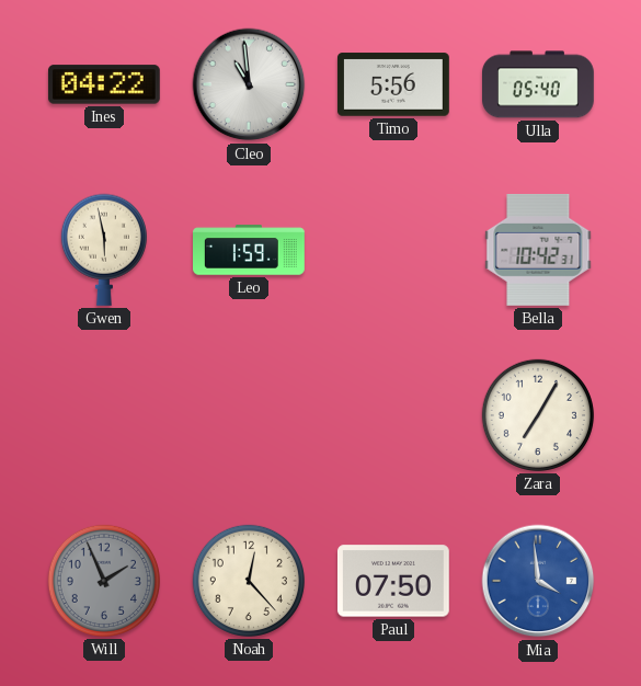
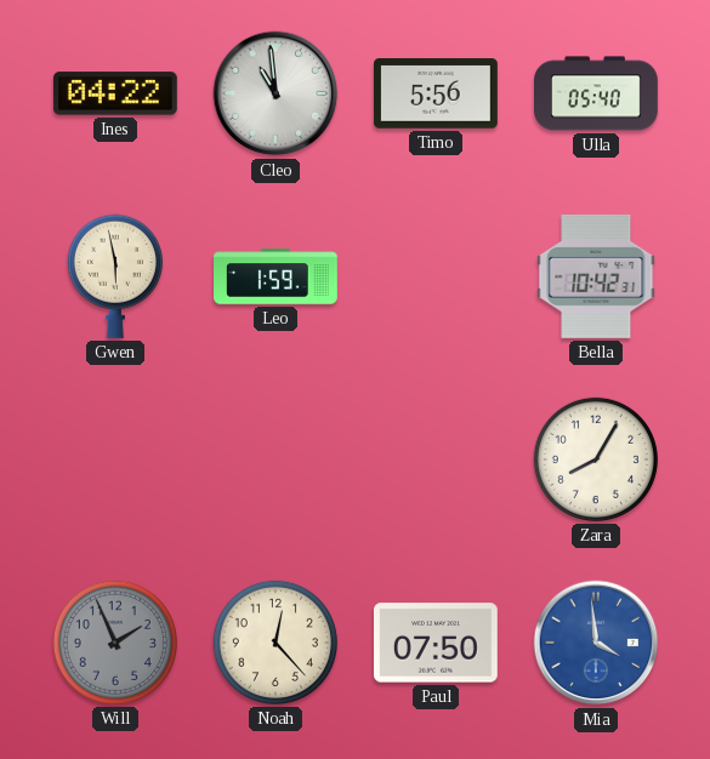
Zara: 7:05 -> 8:05
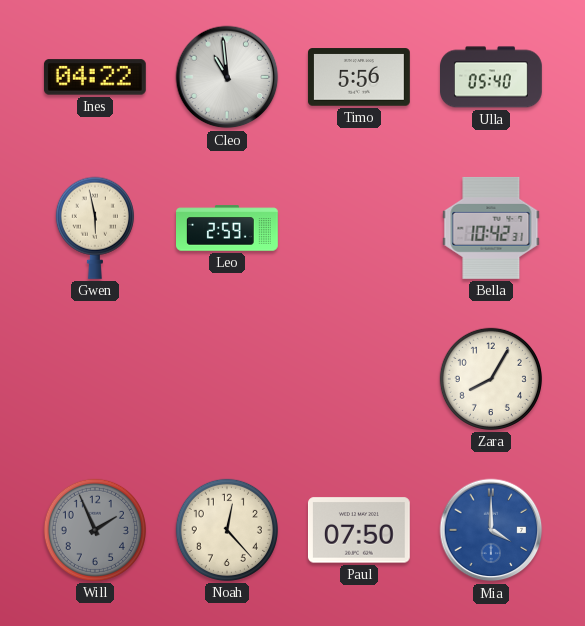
Leo: 1:59 -> 2:59
Mia: 3:59 -> 4:00
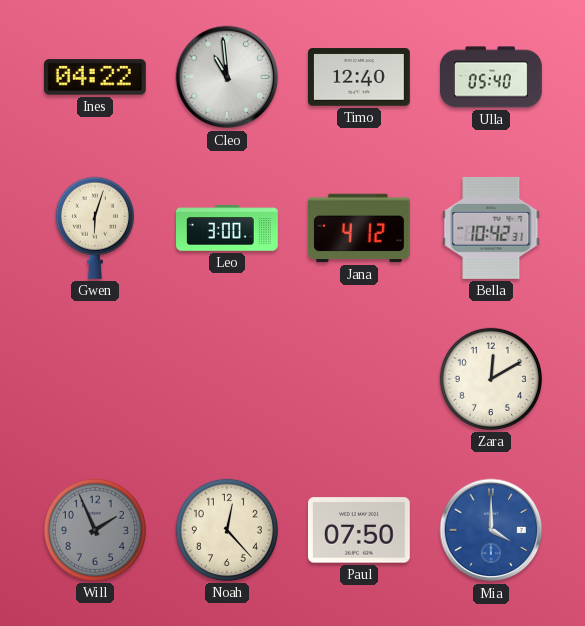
Timo: 5:56 -> 12:40
Gwen: 5:58 -> 6:03
Leo: 2:59 -> 3:00
Jana: none -> 4:12
Zara: 8:05 -> 12:10
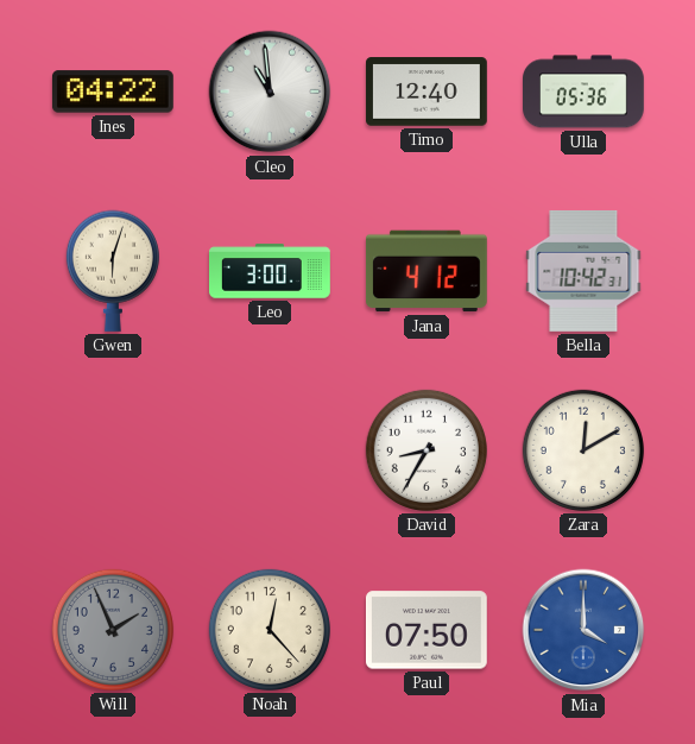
Ulla: 05:40 -> 05:36
David: none -> 8:35
